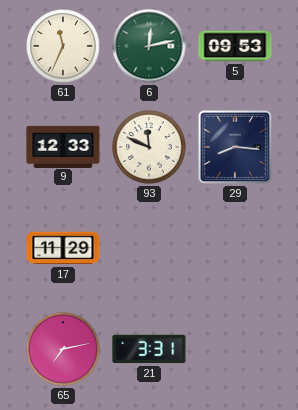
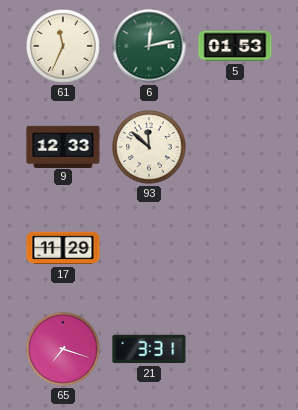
5: 09:53 -> 01:53
93: 11:49 -> 11:52
29: 8:16 -> none
65: 7:13 -> 7:18
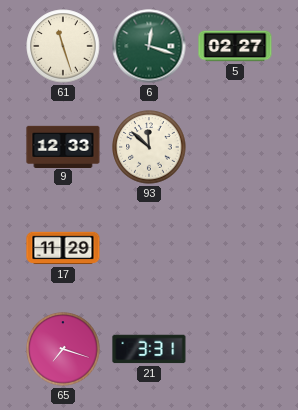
61: 11:34 -> 11:27
6: 12:13 -> 12:18
5: 01:53 -> 02:27
